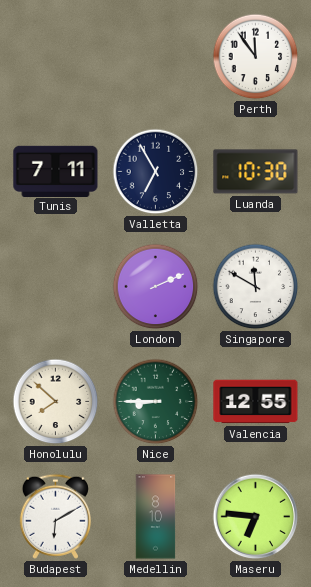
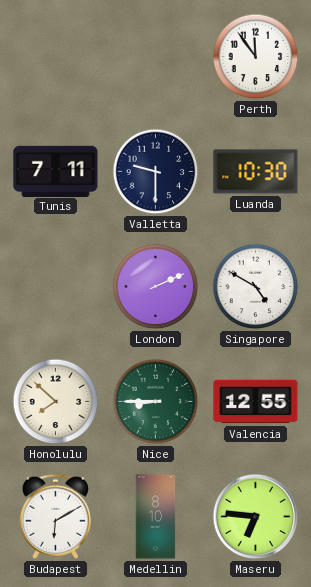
Valletta: 6:55 -> 9:30
Singapore: 11:50 -> 4:50
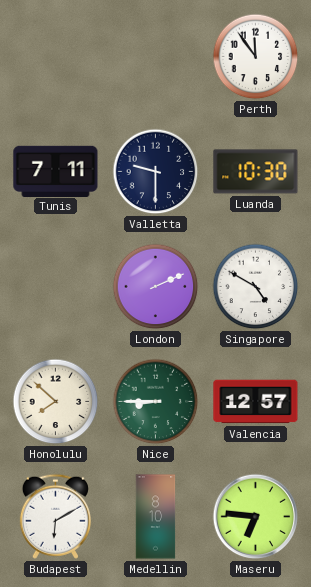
Valencia: 12:55 -> 12:57
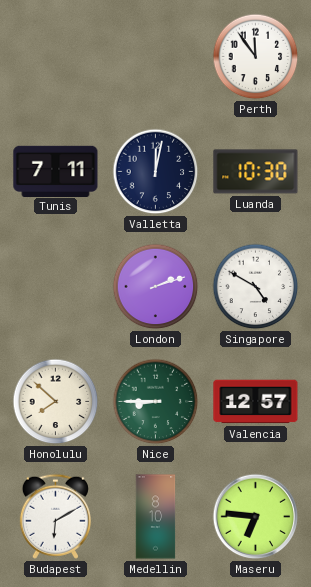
Valletta: 9:30 -> 12:02
London: 2:11 -> 2:12
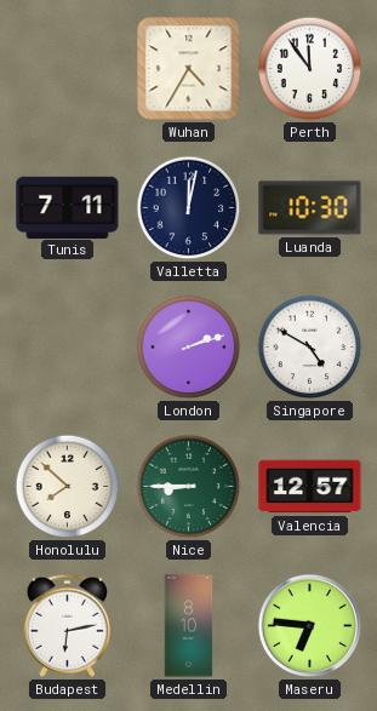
Wuhan: none -> 4:35
Budapest: 6:10 -> 6:13
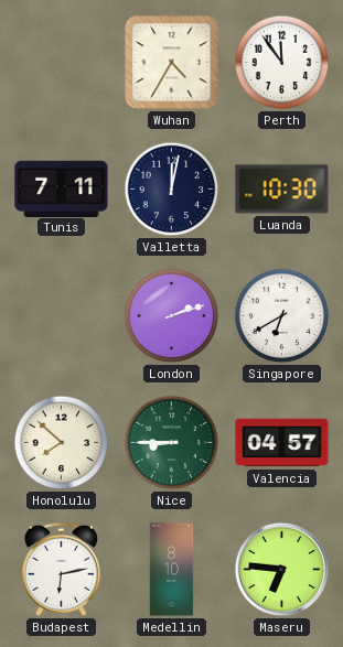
Singapore: 4:50 -> 6:40
Valencia: 12:57 -> 04:57
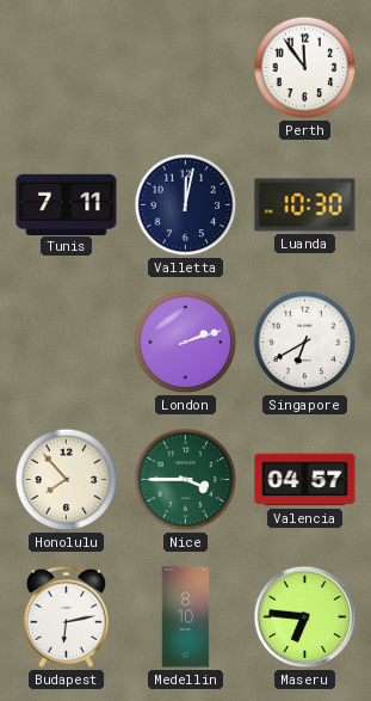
Wuhan: 4:35 -> none
Honolulu: 7:52 -> 7:53
Nice: 8:45 -> 3:45
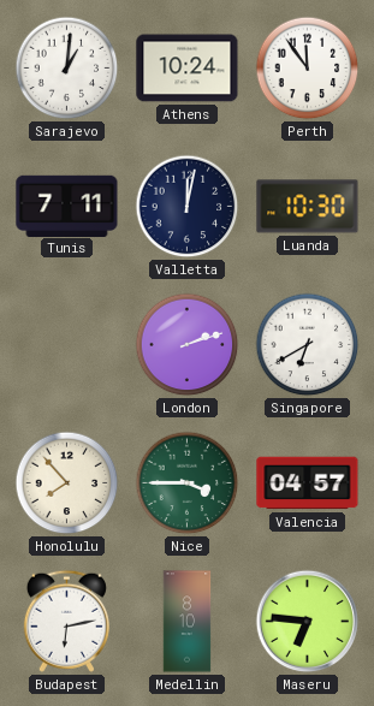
Sarajevo: none -> 1:01
Athens: none -> 10:24
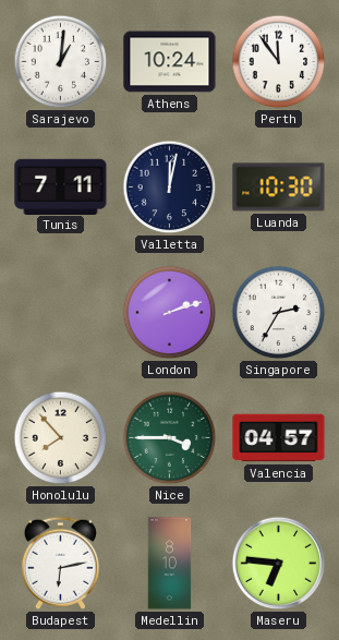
Singapore: 6:40 -> 2:35
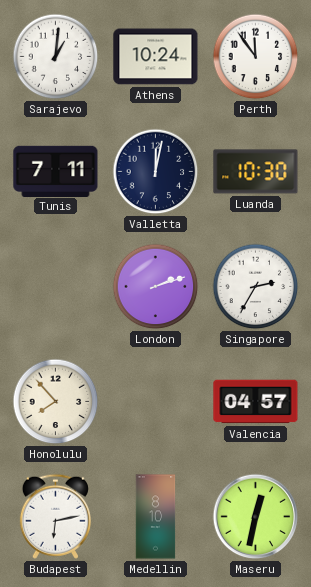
Nice: 3:45 -> none
Maseru: 6:46 -> 12:32
